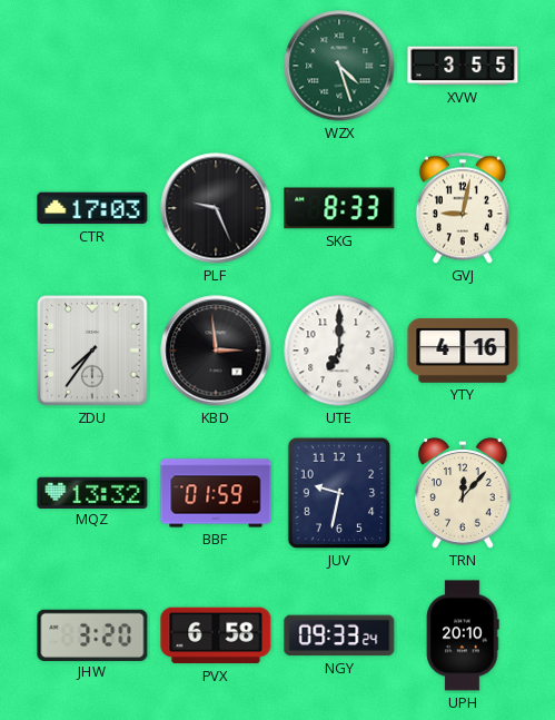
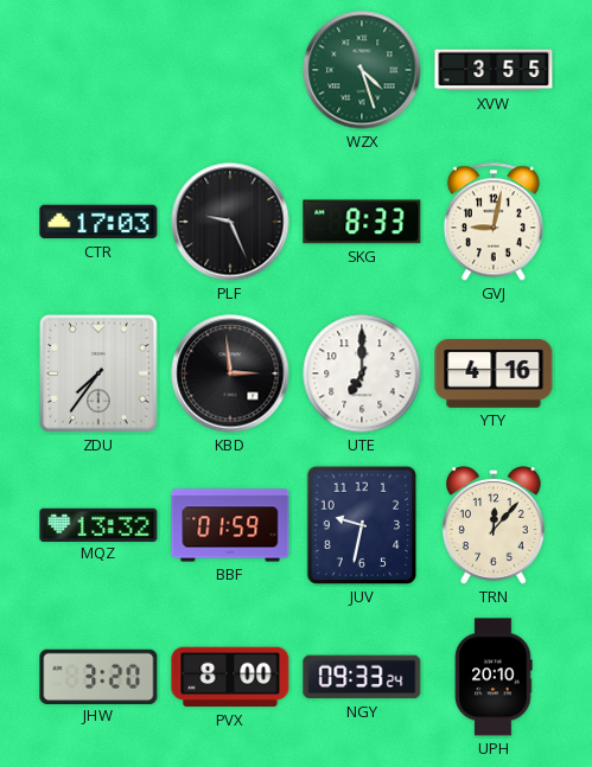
PVX: 6:58 -> 8:00
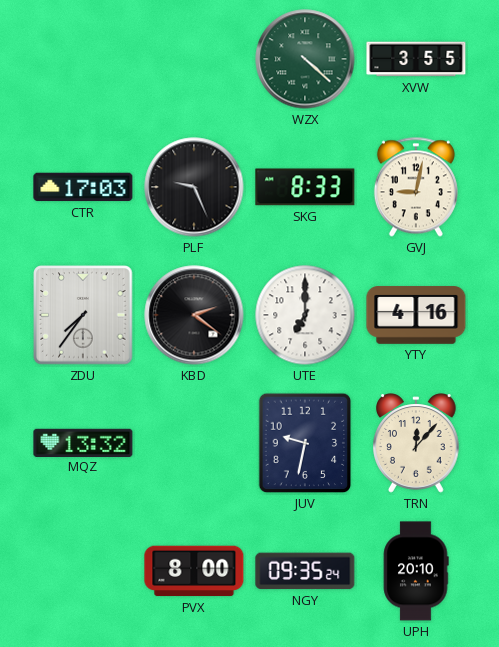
WZX: 4:27 -> 4:22
KBD: 2:59 -> 2:21
BBF: 01:59 -> none
JHW: 3:20 -> none
NGY: 09:33 -> 09:35
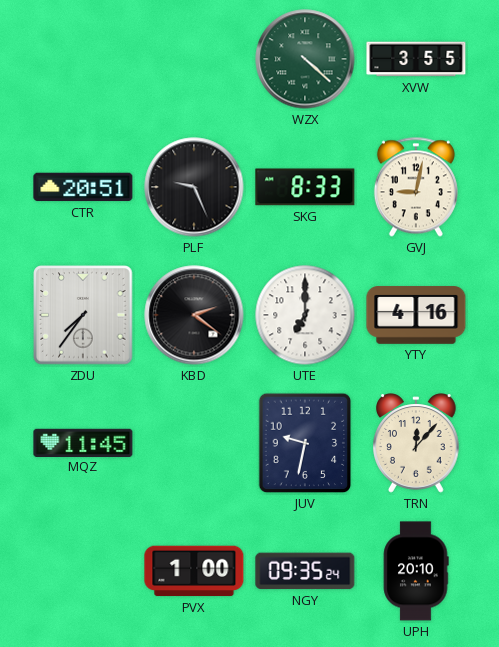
CTR: 17:03 -> 20:51
MQZ: 13:32 -> 11:45
PVX: 8:00 -> 1:00
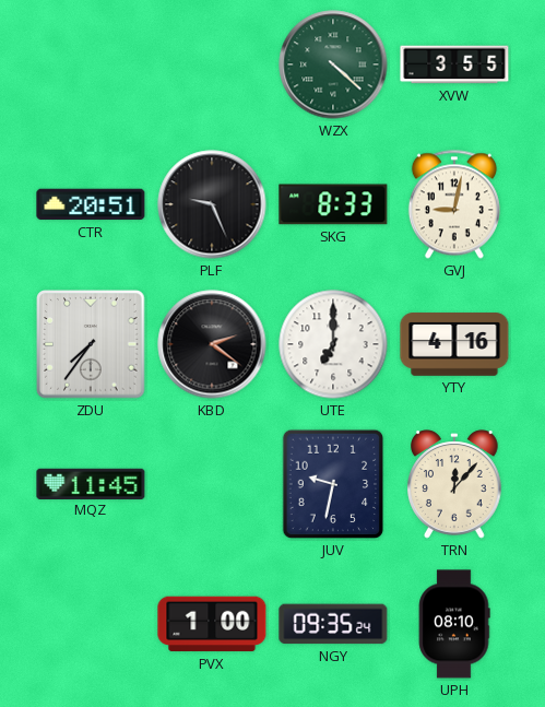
UPH: 20:10 -> 08:10
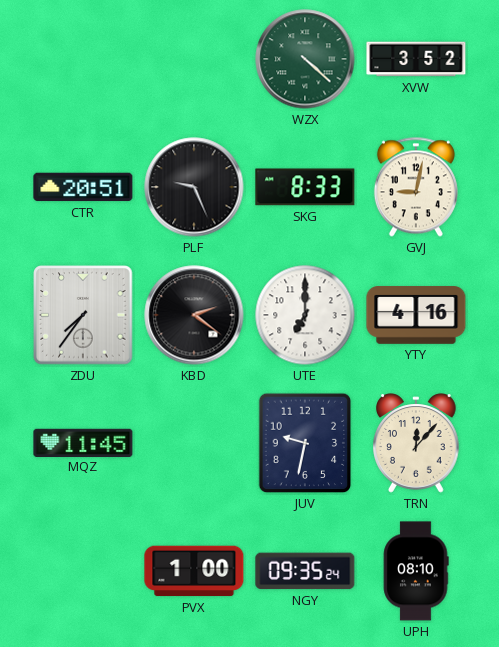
XVW: 3:55 -> 3:52
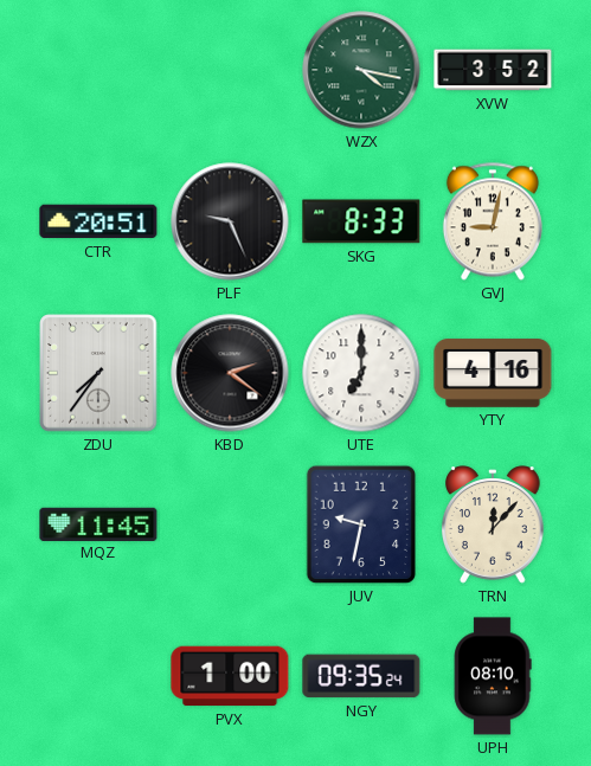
WZX: 4:22 -> 4:17
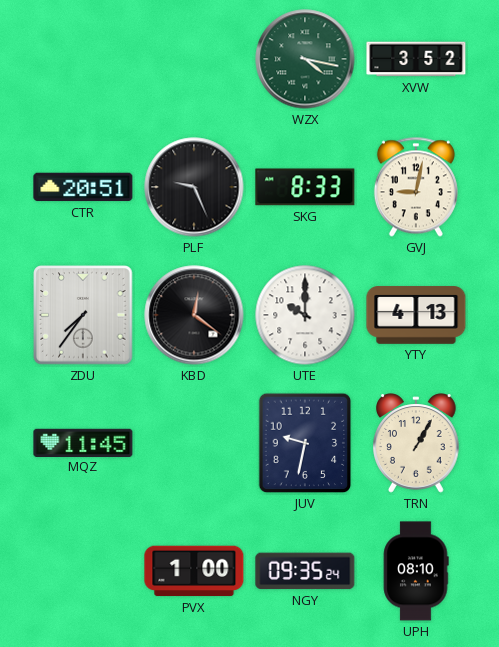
KBD: 2:21 -> 12:21
UTE: 7:00 -> 10:00
YTY: 4:16 -> 4:13
TRN: 12:07 -> 1:05
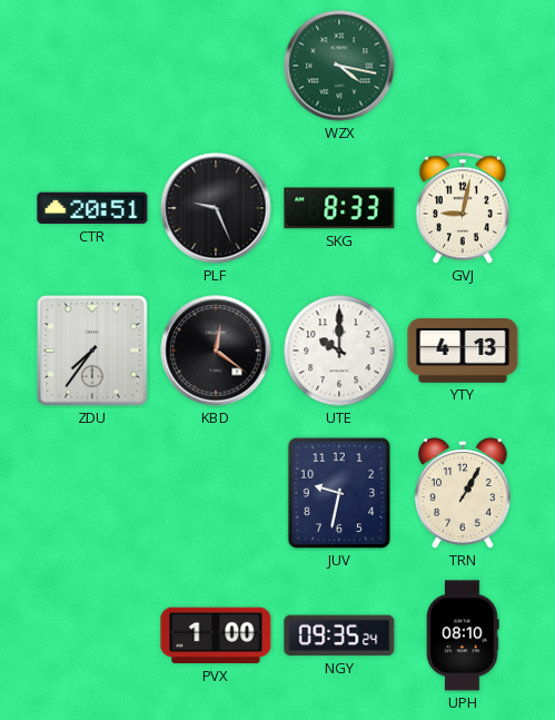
XVW: 3:52 -> none
MQZ: 11:45 -> none
